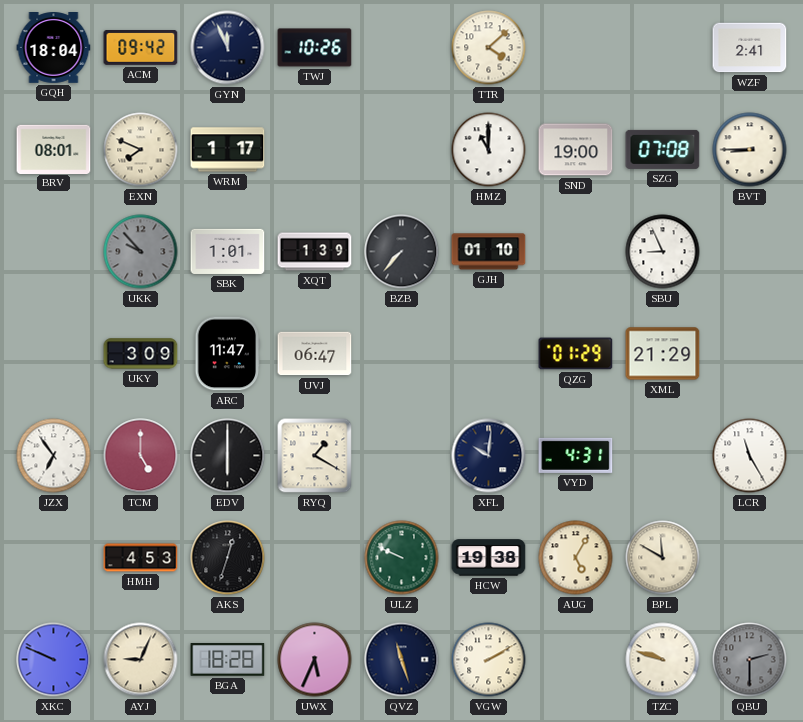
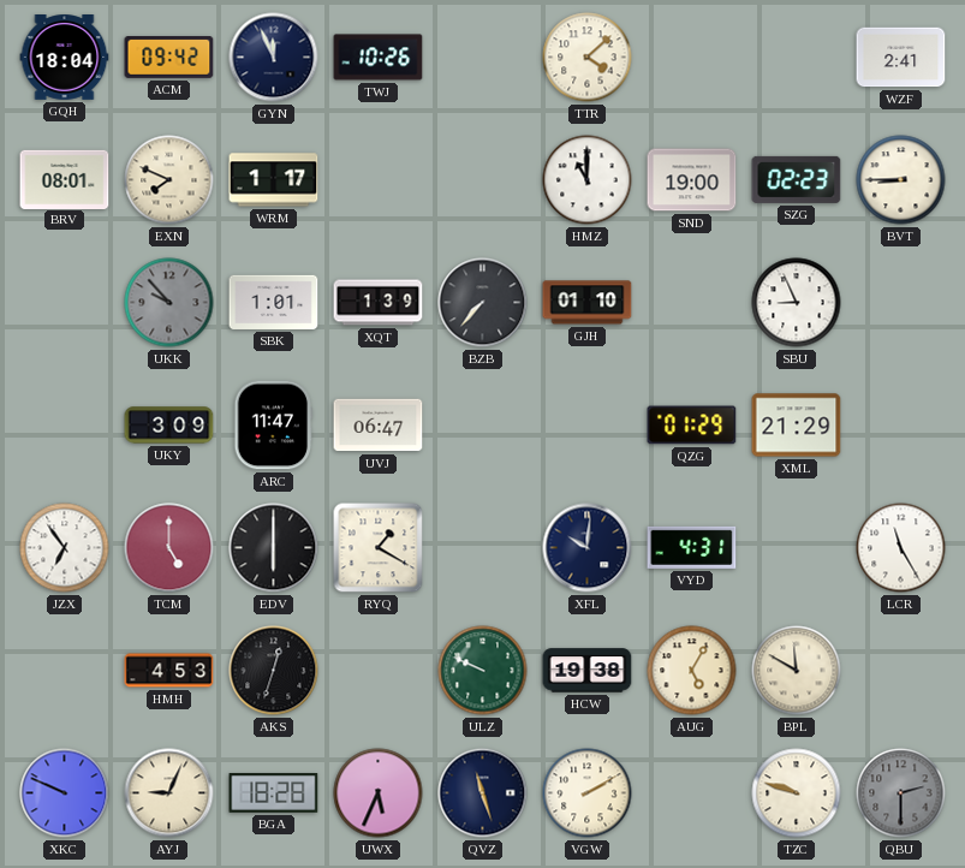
SZG: 07:08 -> 02:23
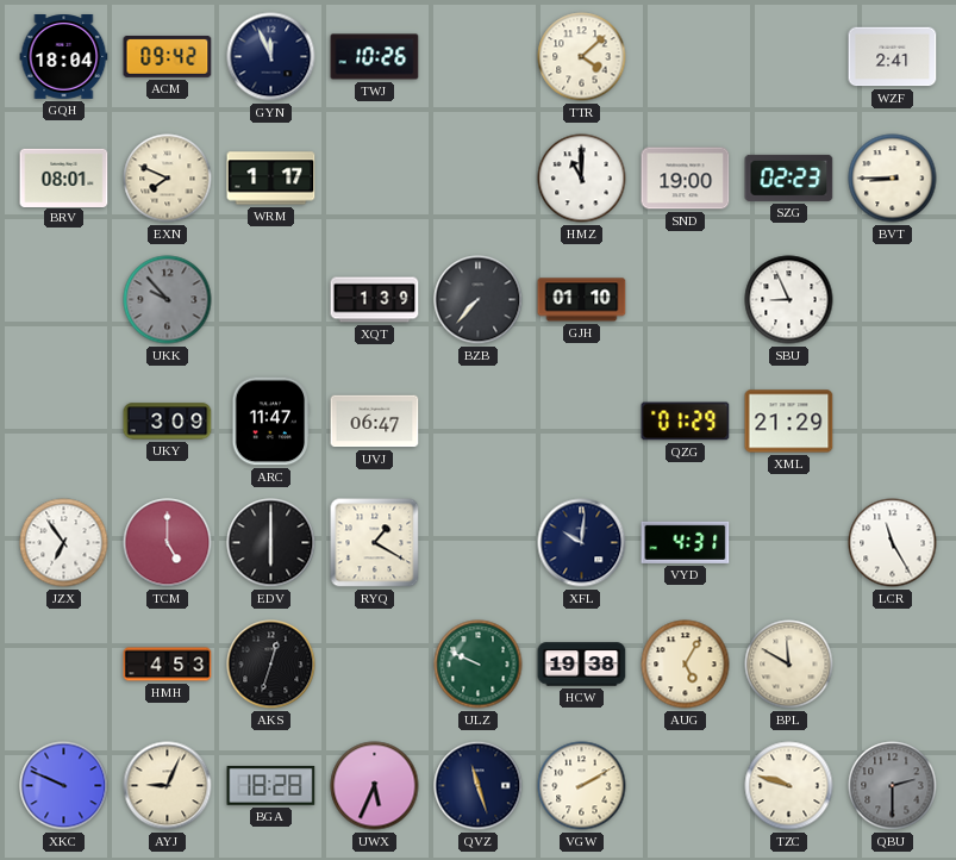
SBK: 1:01 -> none
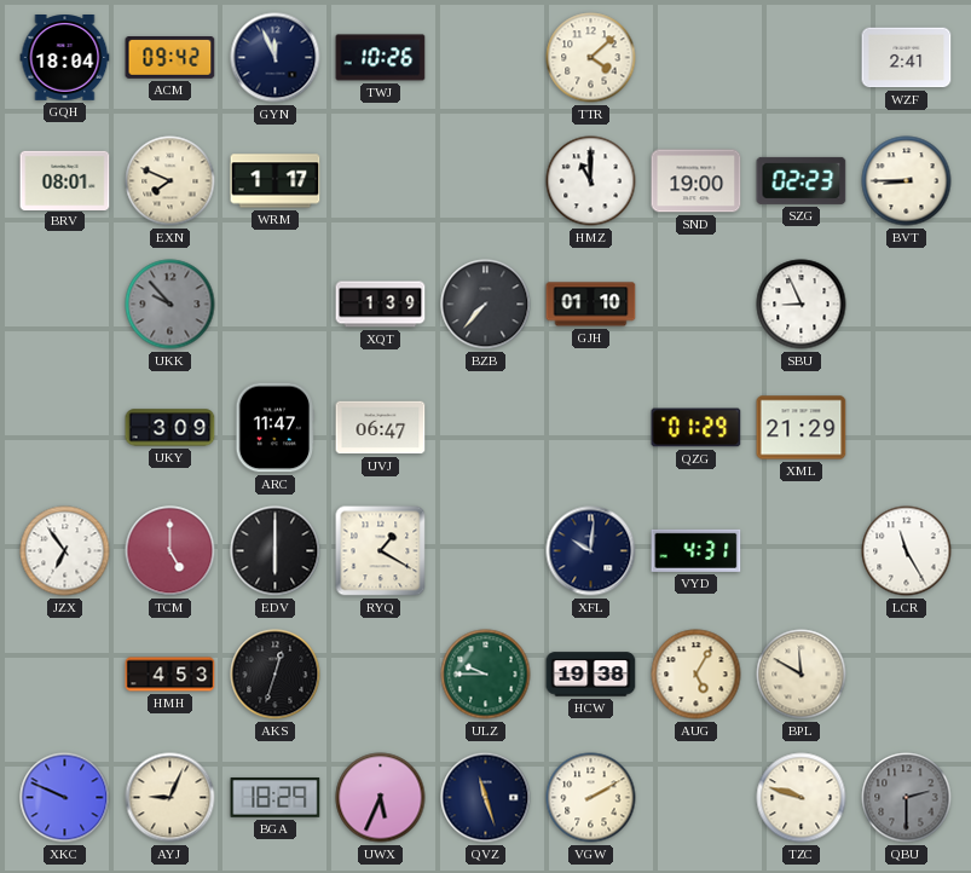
ULZ: 9:49 -> 9:45
BGA: 18:28 -> 18:29
